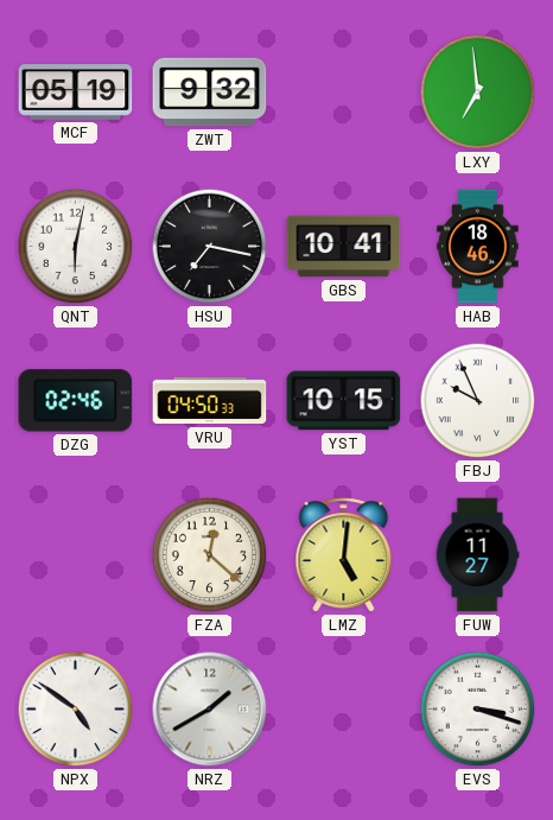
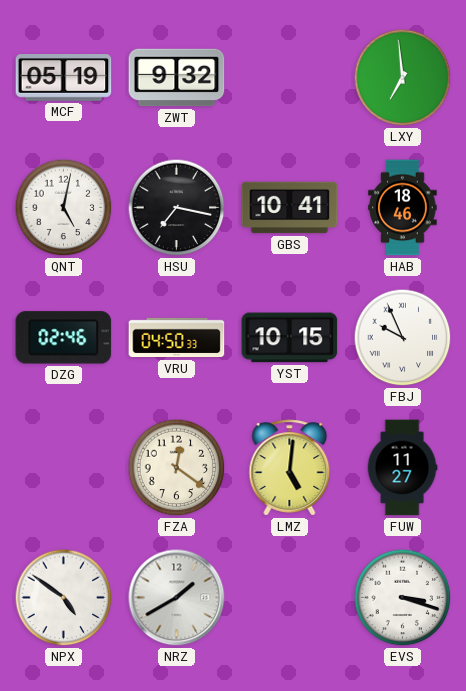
QNT: 6:02 -> 5:02
FZA: 12:22 -> 12:21
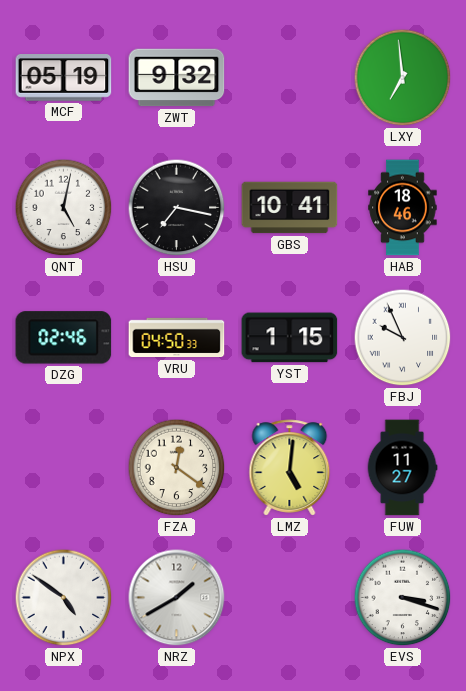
YST: 10:15 -> 1:15
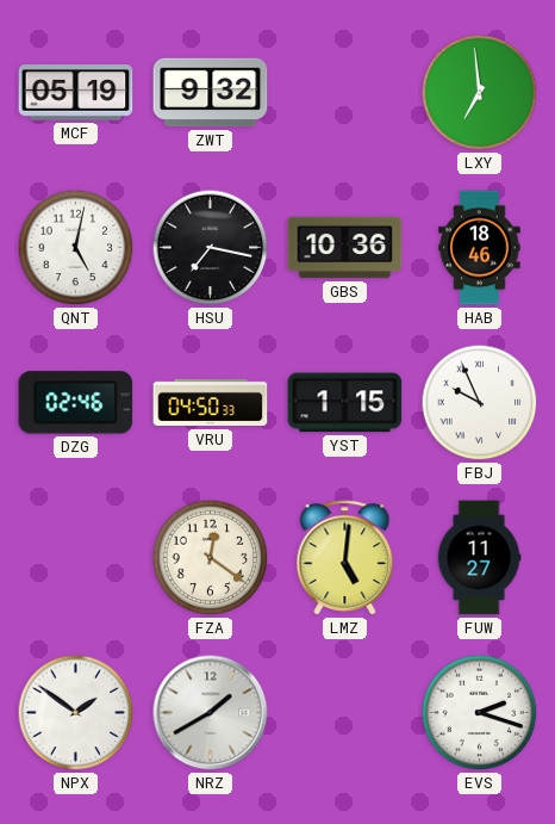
GBS: 10:41 -> 10:36
NPX: 4:51 -> 1:51
EVS: 3:18 -> 2:18
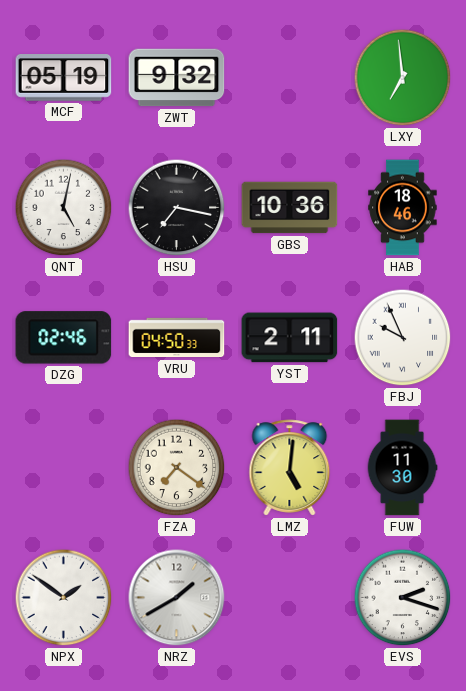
YST: 1:15 -> 2:11
FZA: 12:21 -> 7:21
FUW: 11:27 -> 11:30
